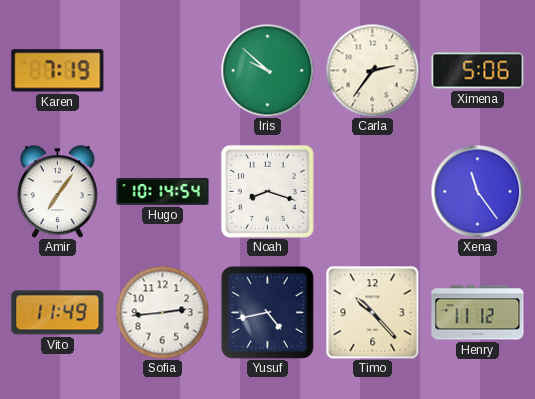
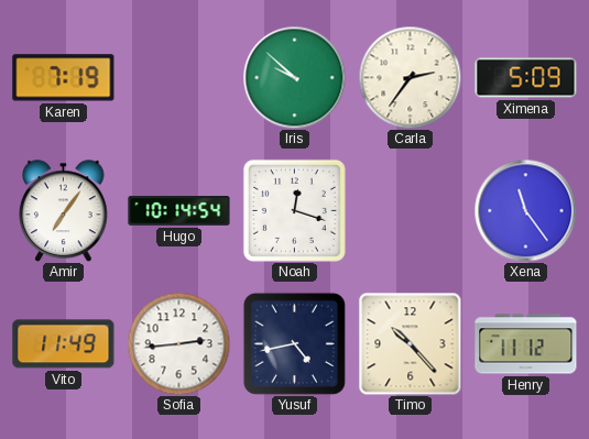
Ximena: 5:06 -> 5:09
Noah: 8:18 -> 12:18
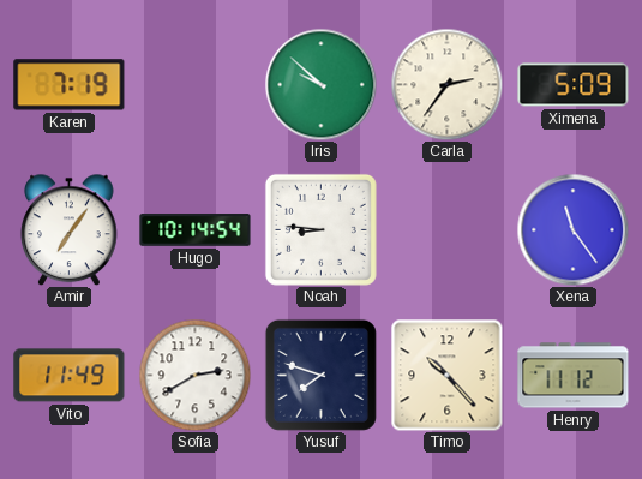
Noah: 12:18 -> 8:46
Sofia: 2:44 -> 2:40
Yusuf: 4:43 -> 7:48
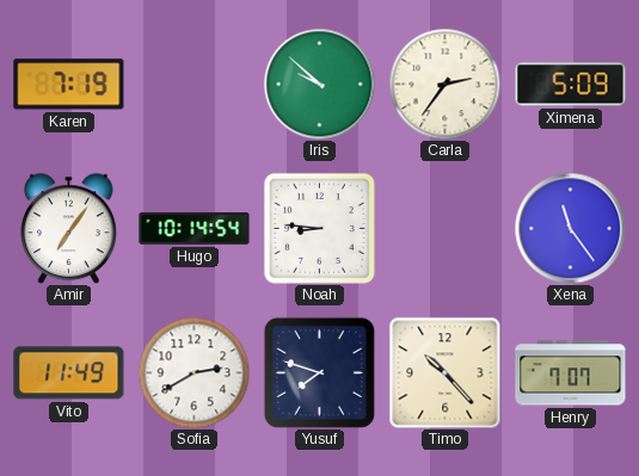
Henry: 11:12 -> 7:07
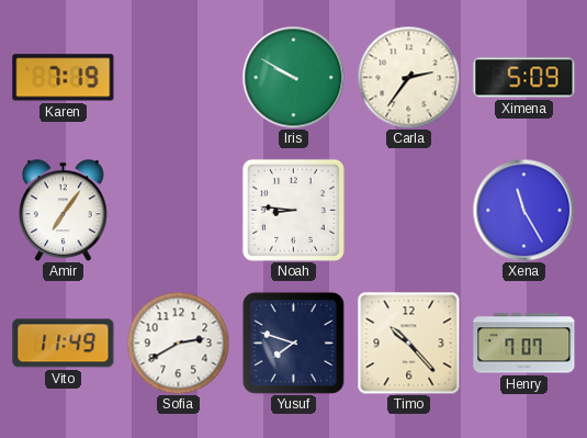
Iris: 9:52 -> 9:50
Hugo: 10:14 -> none
Xena: 11:24 -> 11:25
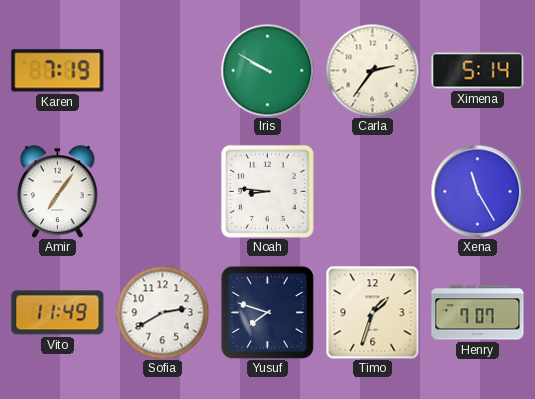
Ximena: 5:09 -> 5:14
Timo: 10:23 -> 1:33
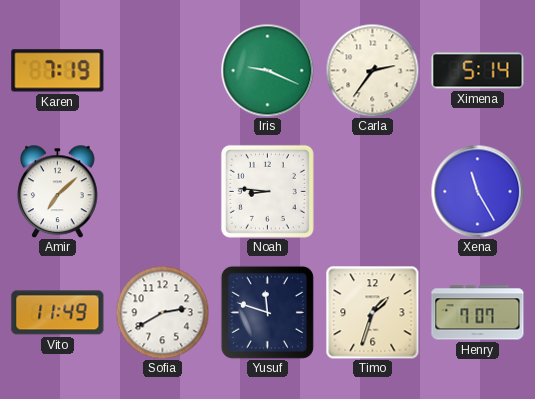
Iris: 9:50 -> 9:19
Amir: 7:06 -> 7:08
Yusuf: 7:48 -> 11:48
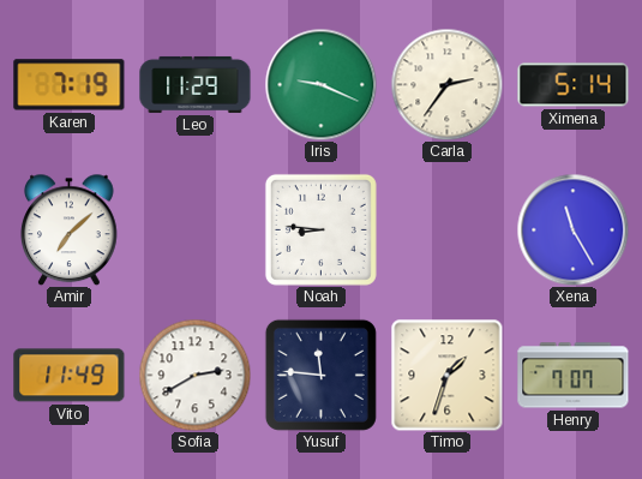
Leo: none -> 11:29
Yusuf: 11:48 -> 11:46
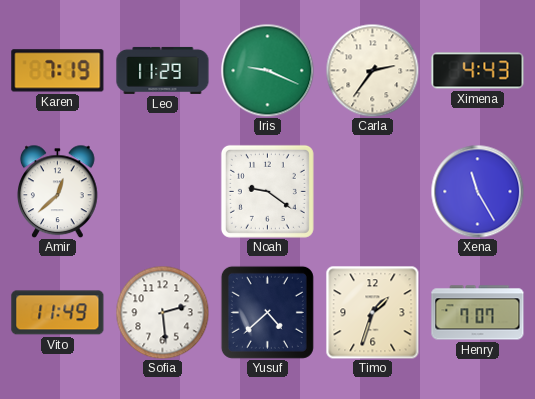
Ximena: 5:14 -> 4:43
Amir: 7:08 -> 12:38
Noah: 8:46 -> 9:21
Sofia: 2:40 -> 2:29
Yusuf: 11:46 -> 4:38
